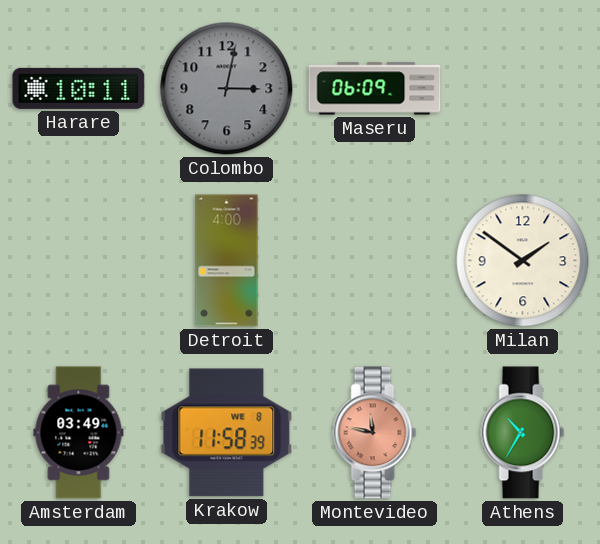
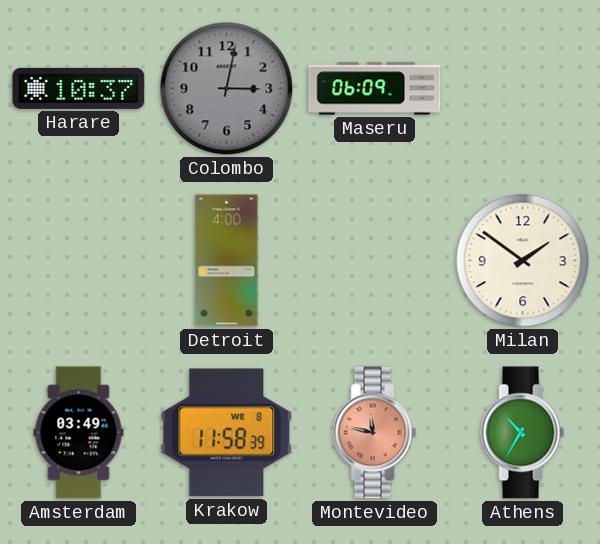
Harare: 10:11 -> 10:37
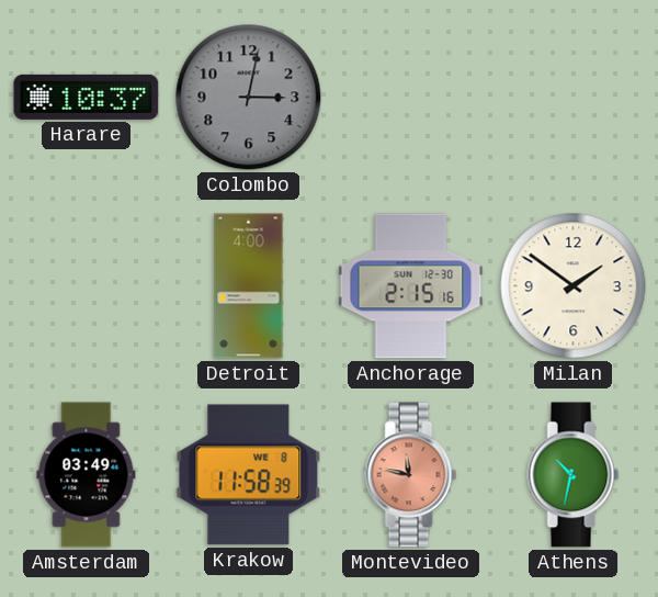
Maseru: 06:09 -> none
Anchorage: none -> 2:15
Athens: 10:35 -> 10:32
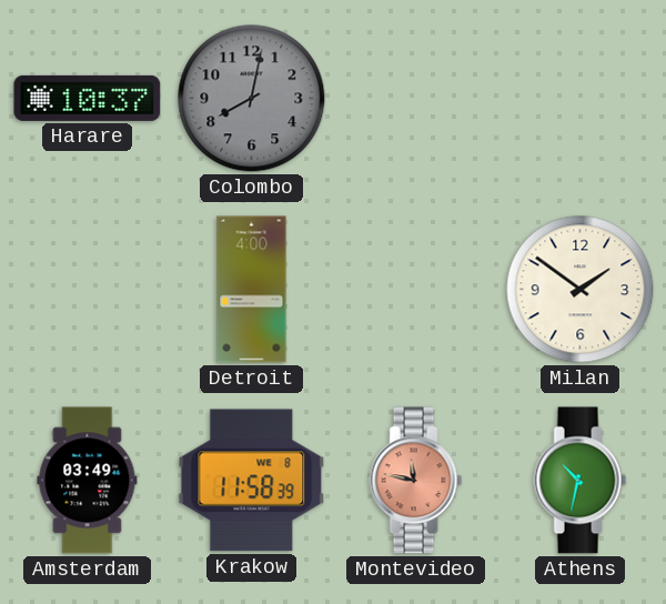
Colombo: 3:02 -> 8:02
Anchorage: 2:15 -> none
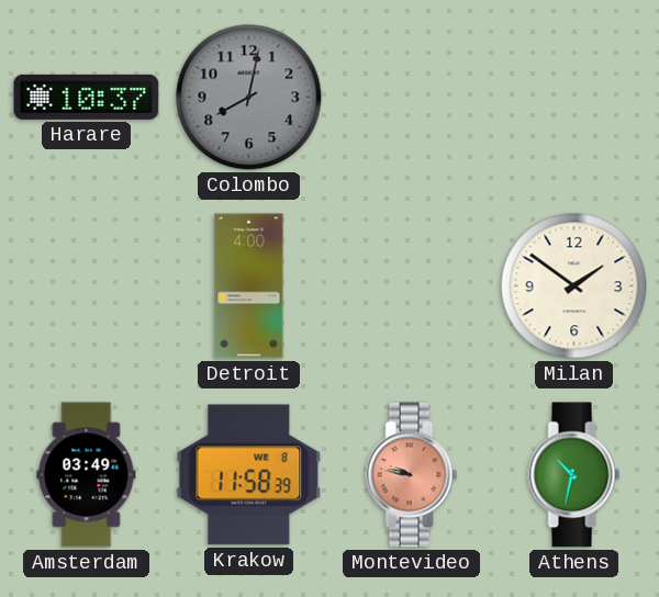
Montevideo: 11:47 -> 9:47
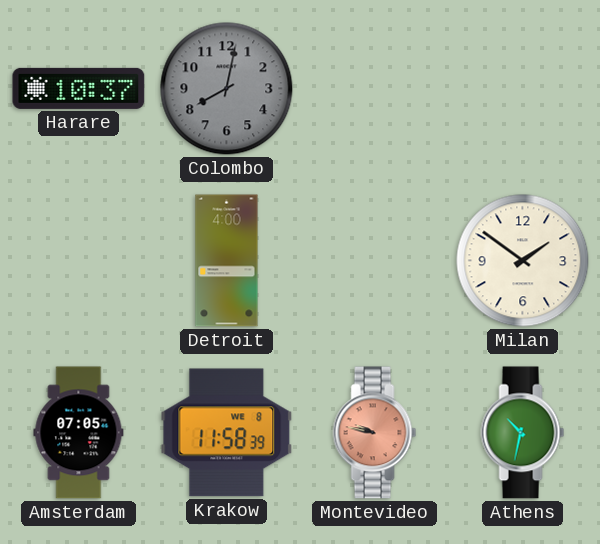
Amsterdam: 03:49 -> 07:05
